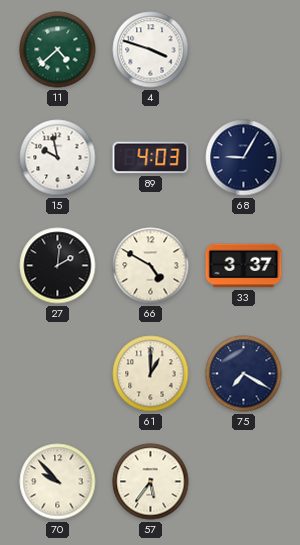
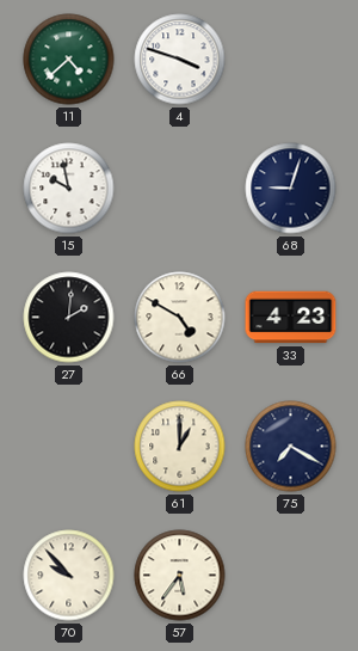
89: 4:03 -> none
68: 9:05 -> 9:03
33: 3:37 -> 4:23
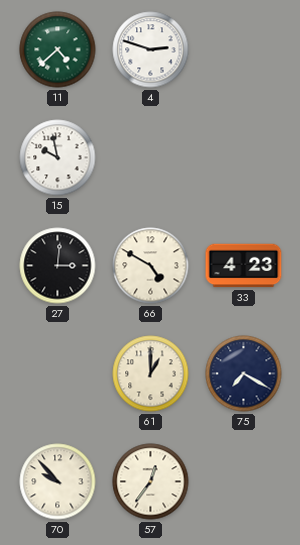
4: 3:48 -> 2:48
68: 9:03 -> none
27: 2:01 -> 3:01
57: 5:36 -> 12:36
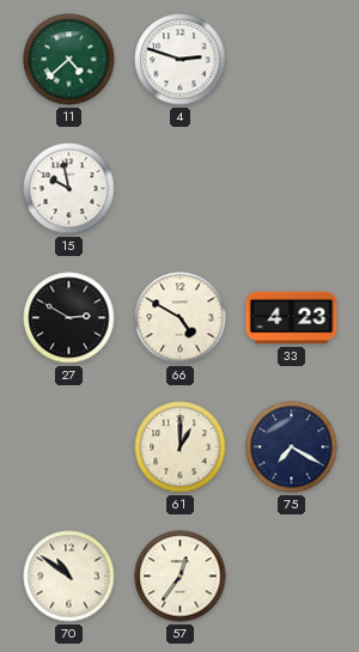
27: 3:01 -> 2:50
70: 9:53 -> 10:51
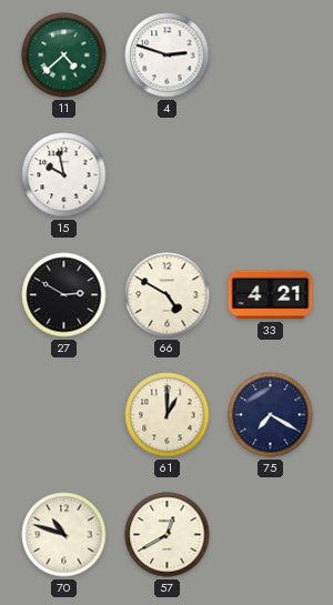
33: 4:23 -> 4:21
70: 10:51 -> 10:48
57: 12:36 -> 12:40
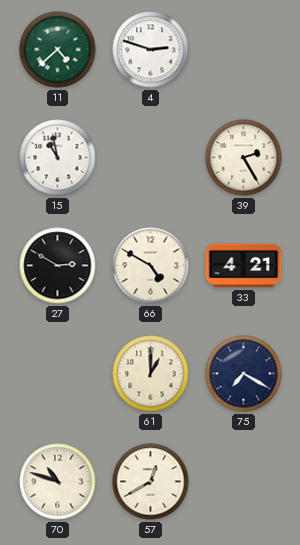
15: 9:58 -> 10:58
39: none -> 2:25
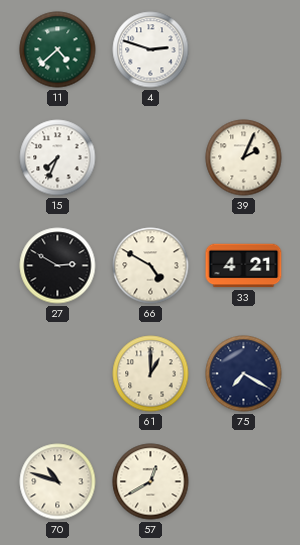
15: 10:58 -> 7:34
39: 2:25 -> 2:04
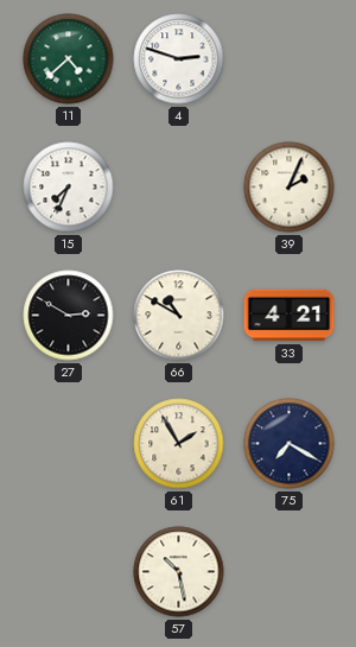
66: 4:50 -> 10:50
61: 1:00 -> 1:55
70: 10:48 -> none
57: 12:40 -> 10:28
